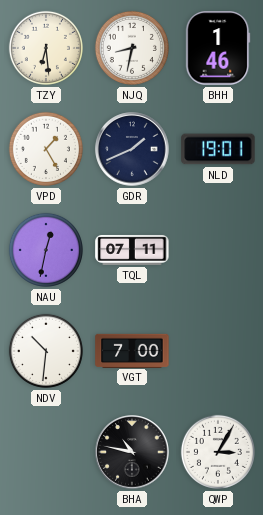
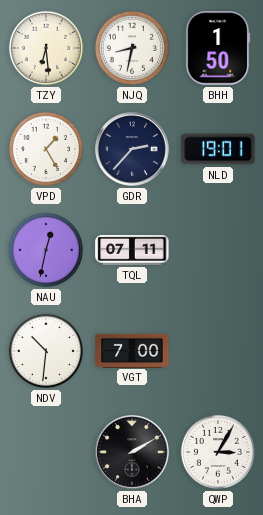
BHH: 1:46 -> 1:50
GDR: 1:41 -> 2:37
BHA: 10:47 -> 2:10
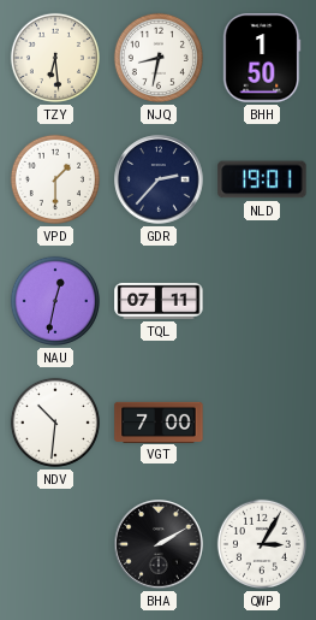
VPD: 1:25 -> 1:30
